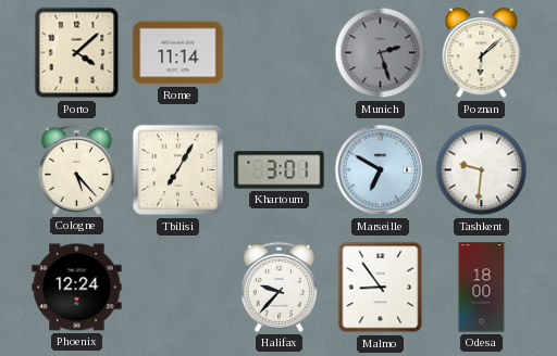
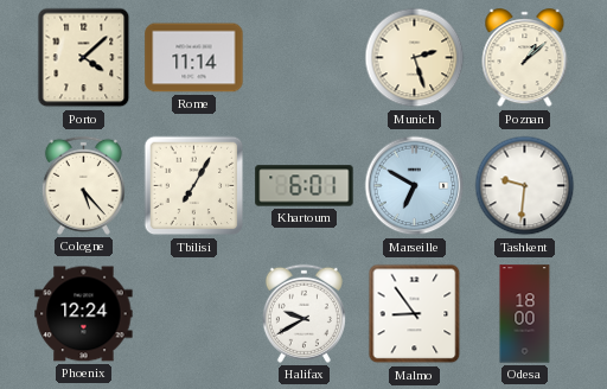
Munich dial: grey -> cream
Poznan: 6:08 -> 1:08
Khartoum: 3:01 -> 6:01
Halifax: 9:37 -> 9:40
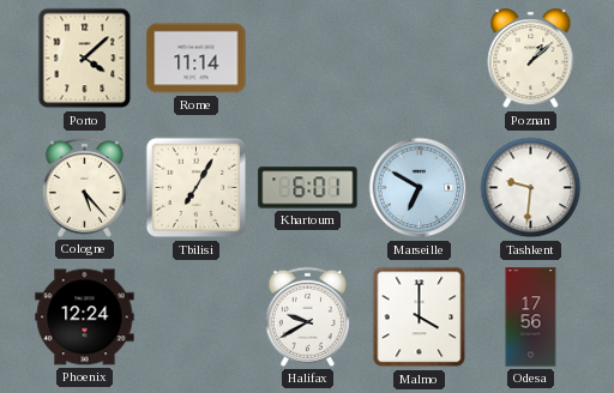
Munich: 2:27 -> none
Malmo: 8:54 -> 4:00
Odesa: 18:00 -> 17:56
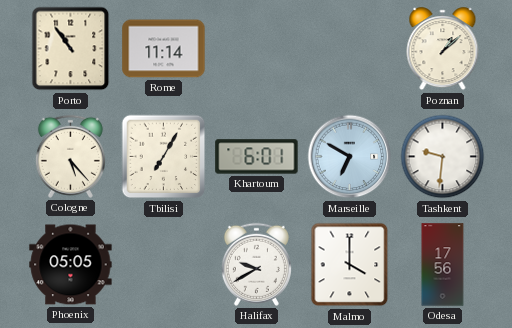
Porto: 4:08 -> 10:54
Phoenix: 12:24 -> 05:05
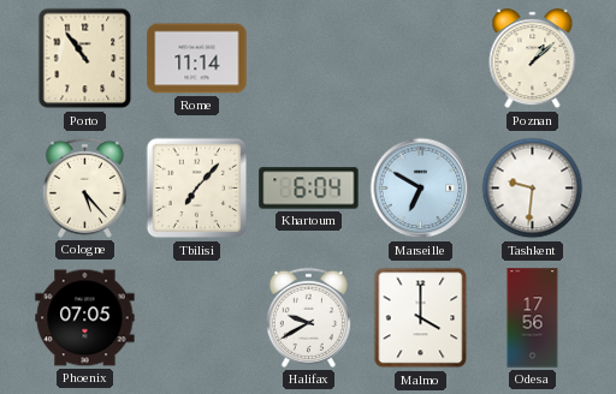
Tbilisi: 7:05 -> 7:07
Khartoum: 6:01 -> 6:04
Phoenix: 05:05 -> 07:05
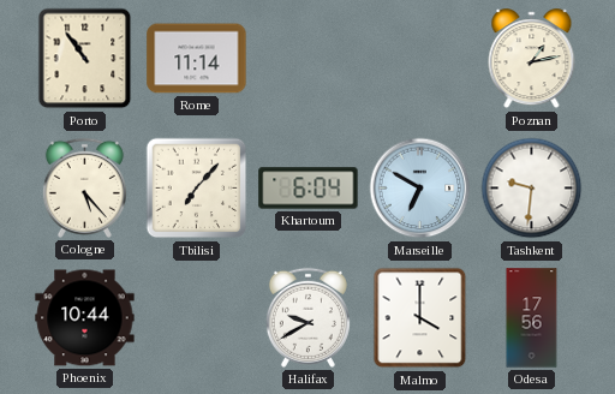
Poznan: 1:08 -> 1:13
Phoenix: 07:05 -> 10:44
